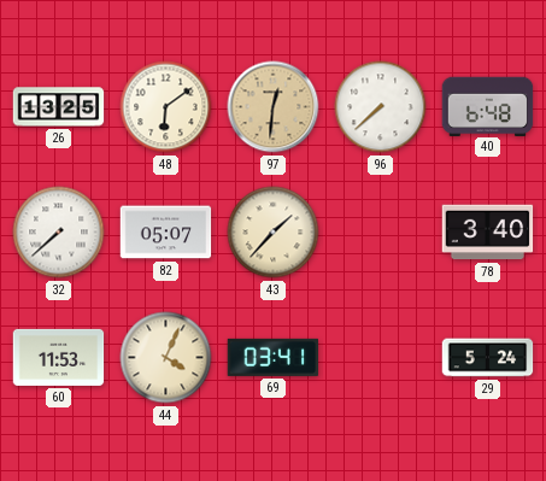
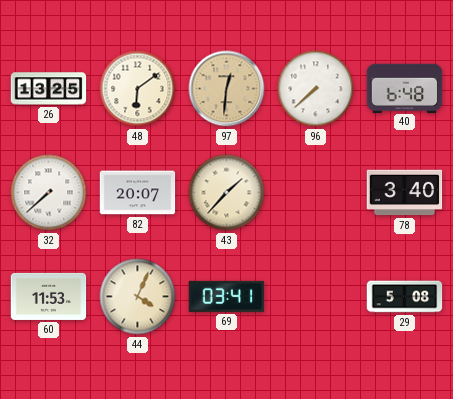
82: 05:07 -> 20:07
29: 5:24 -> 5:08
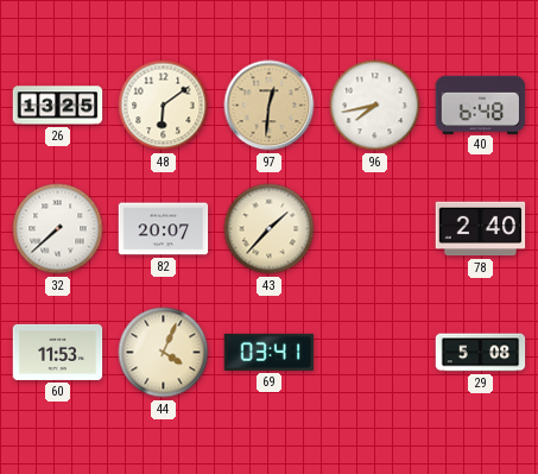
96: 7:38 -> 7:43
78: 3:40 -> 2:40
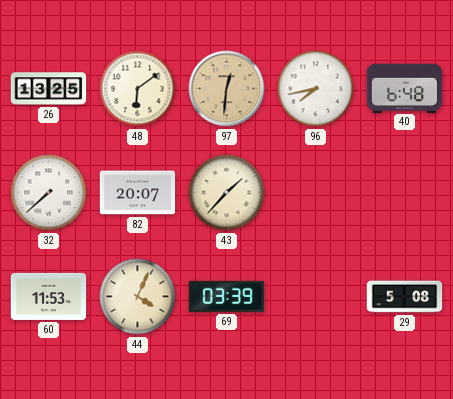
78: 2:40 -> none
69: 03:41 -> 03:39
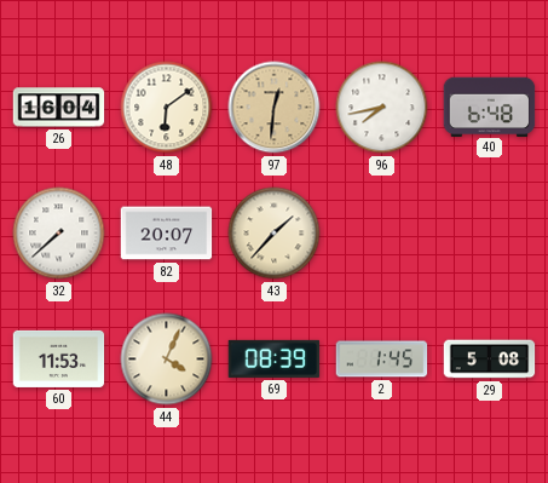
26: 13:25 -> 16:04
69: 03:39 -> 08:39
2: none -> 1:45
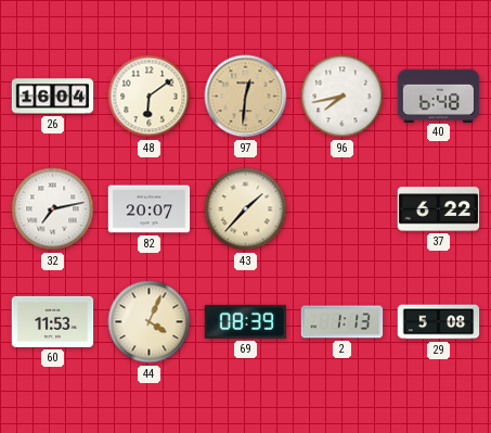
32: 7:38 -> 7:13
37: none -> 6:22
2: 1:45 -> 1:13
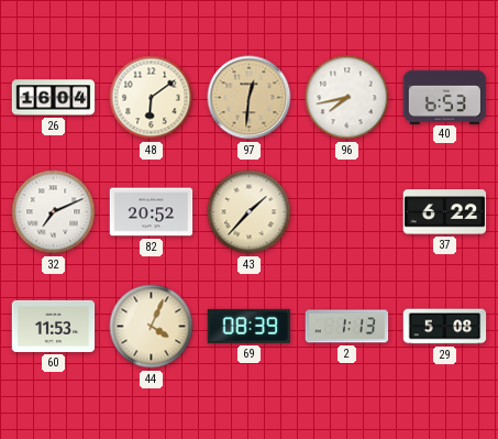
40: 6:48 -> 6:53
32: 7:13 -> 7:11
82: 20:07 -> 20:52
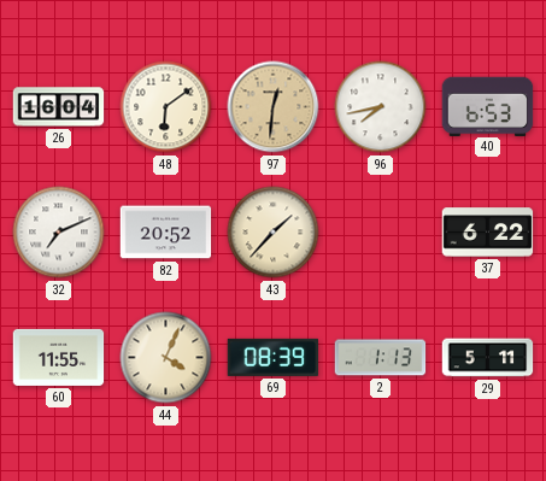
60: 11:53 -> 11:55
29: 5:08 -> 5:11
